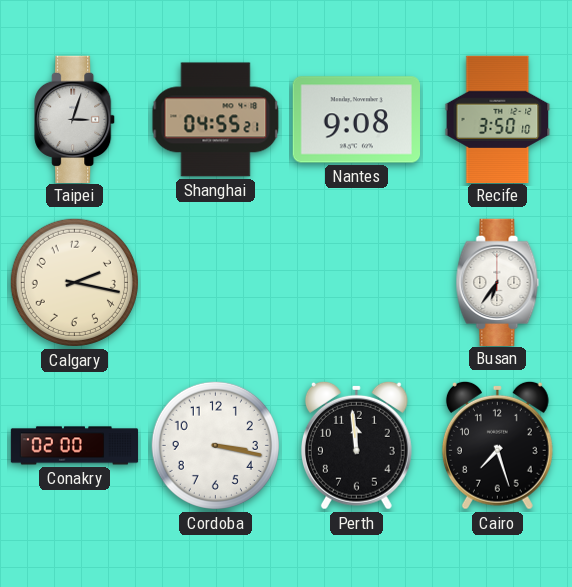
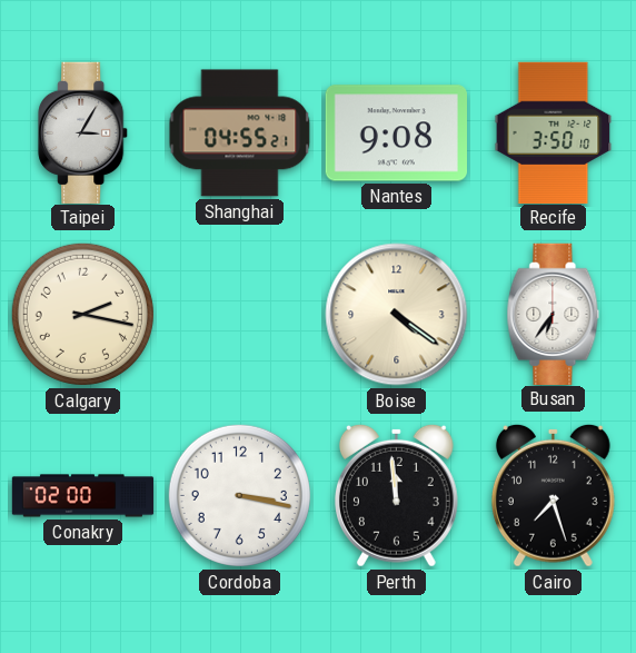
Taipei: 3:03 -> 3:05
Boise: none -> 4:21
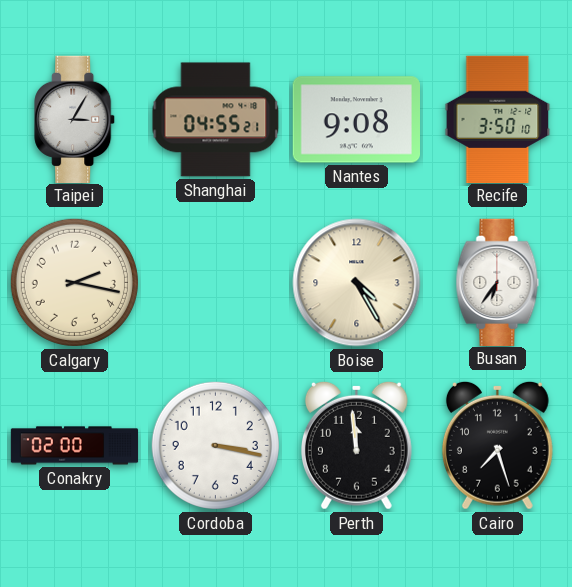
Boise: 4:21 -> 4:25
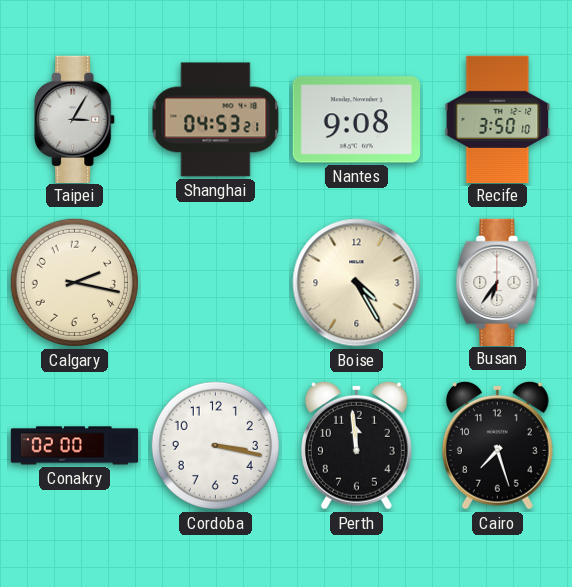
Shanghai: 04:55 -> 04:53
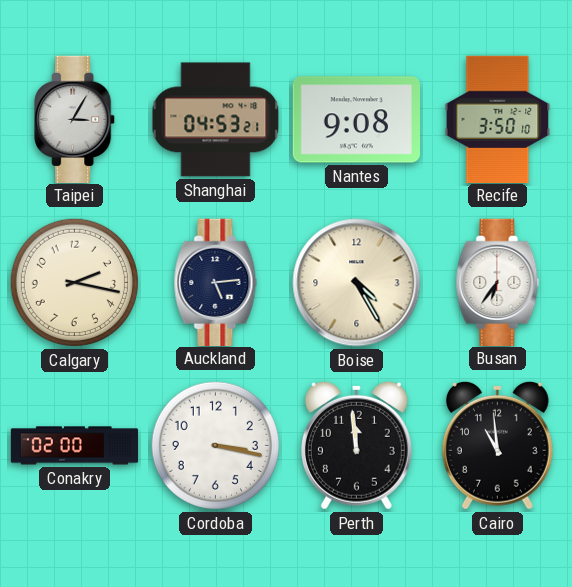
Auckland: none -> 5:14
Cairo: 7:27 -> 10:59
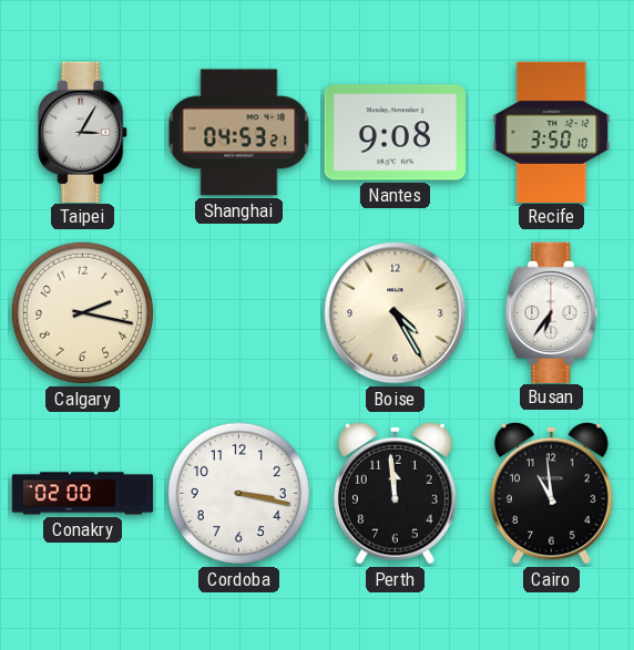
Auckland: 5:14 -> none
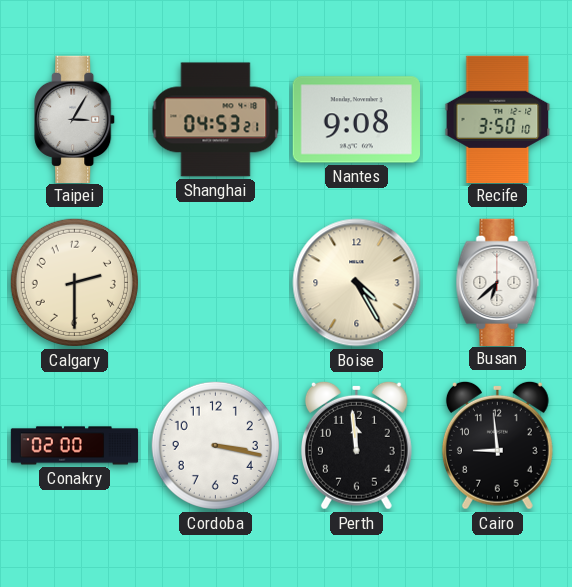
Calgary: 2:17 -> 2:30
Busan: 6:36 -> 6:38
Cairo: 10:59 -> 8:59
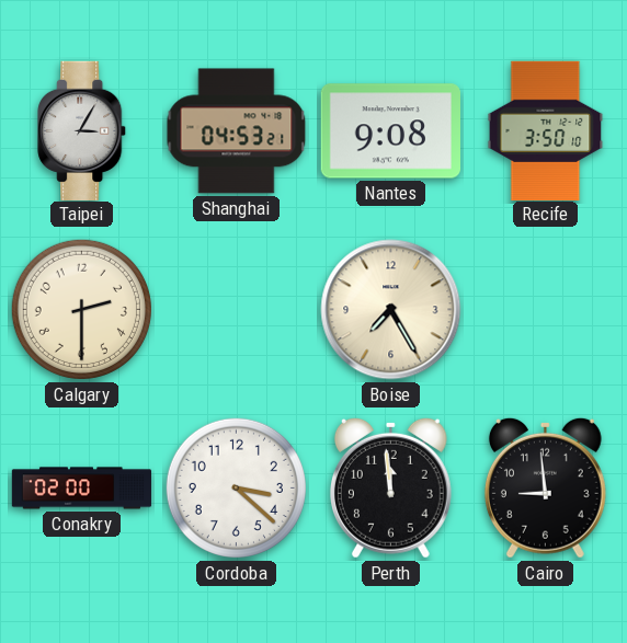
Boise: 4:25 -> 7:25
Busan: 6:38 -> none
Cordoba: 3:17 -> 3:22
